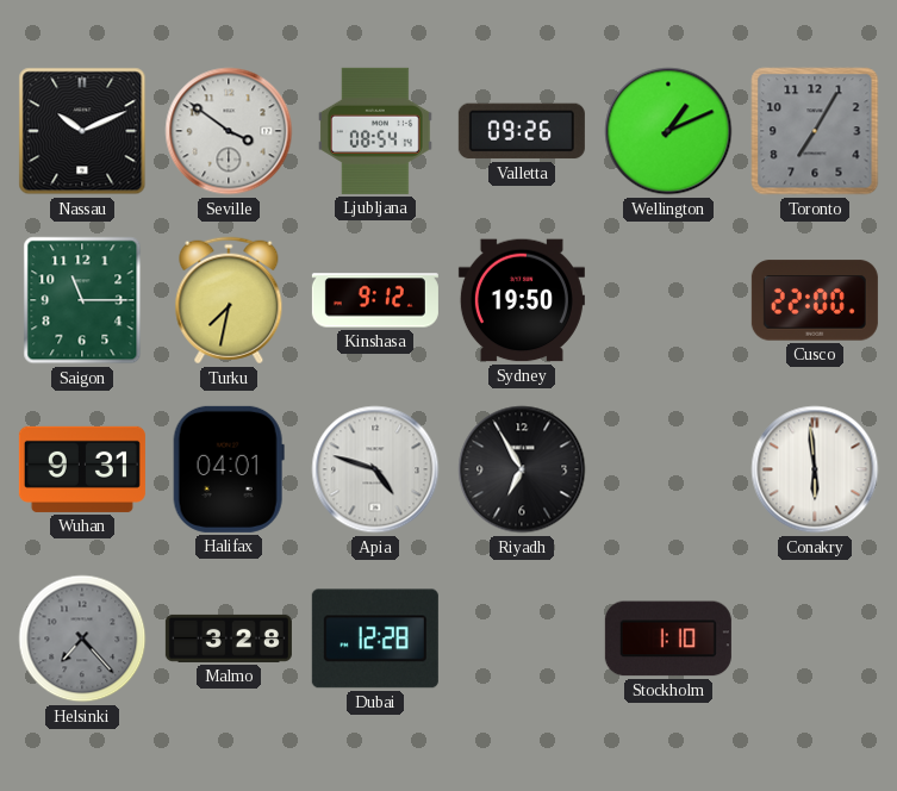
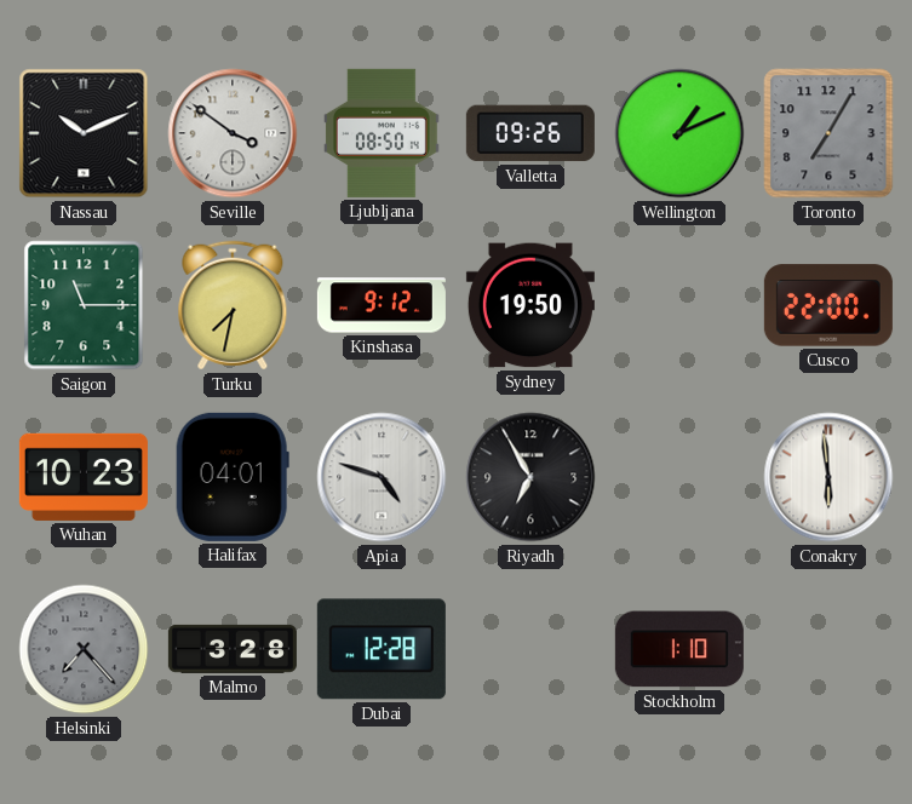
Ljubljana: 08:54 -> 08:50
Wuhan: 9:31 -> 10:23
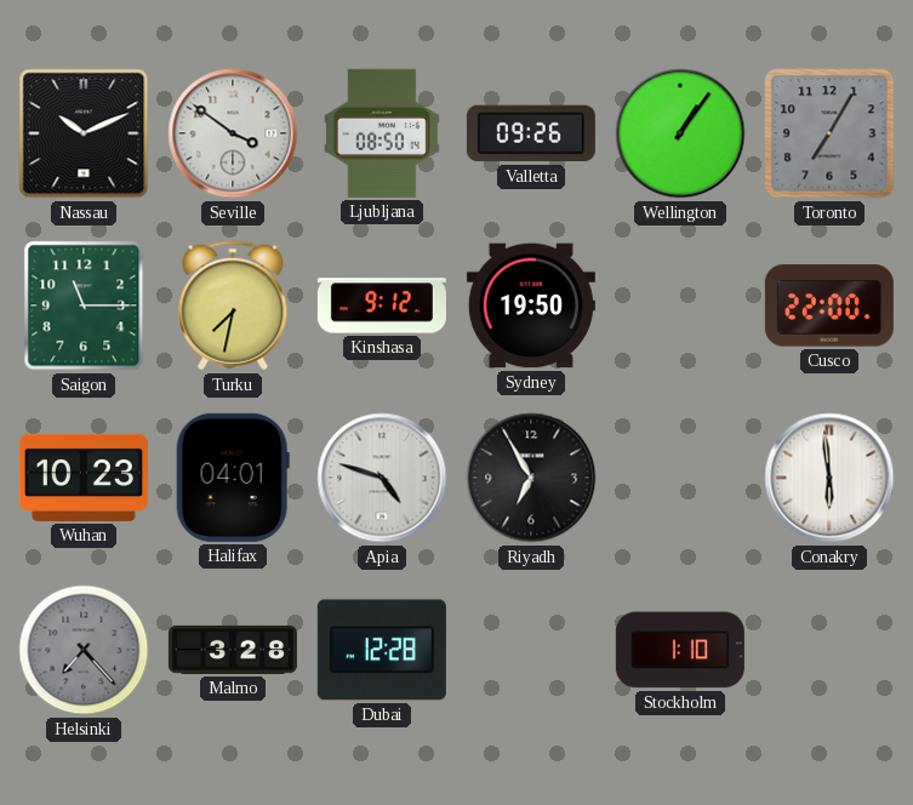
Wellington: 1:11 -> 1:06
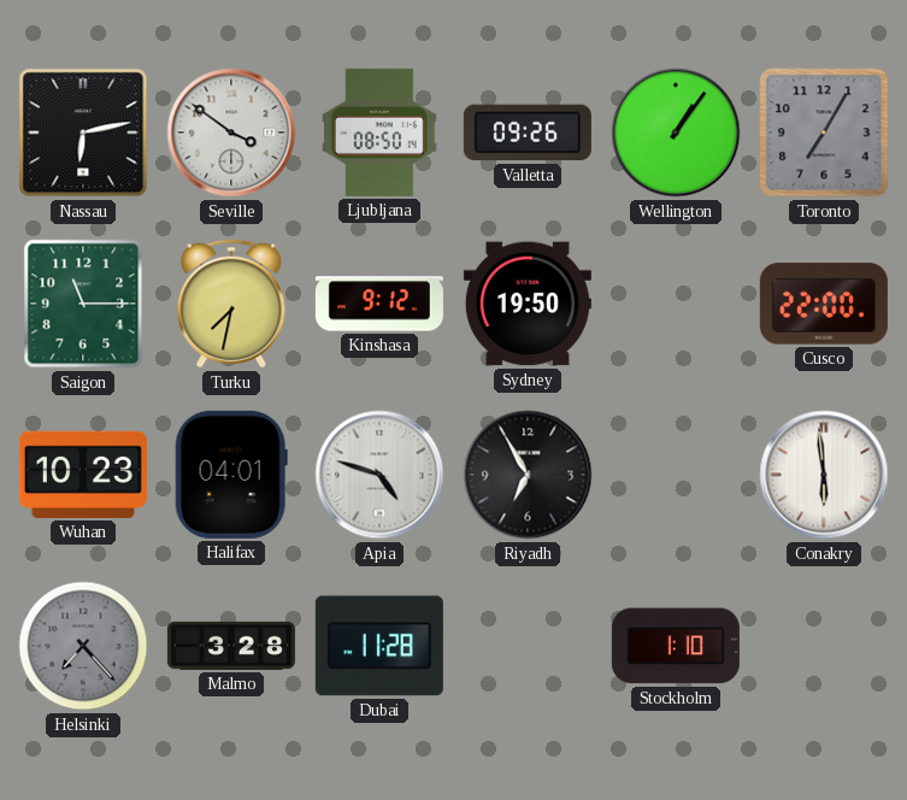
Nassau: 10:11 -> 6:13
Dubai: 12:28 -> 11:28
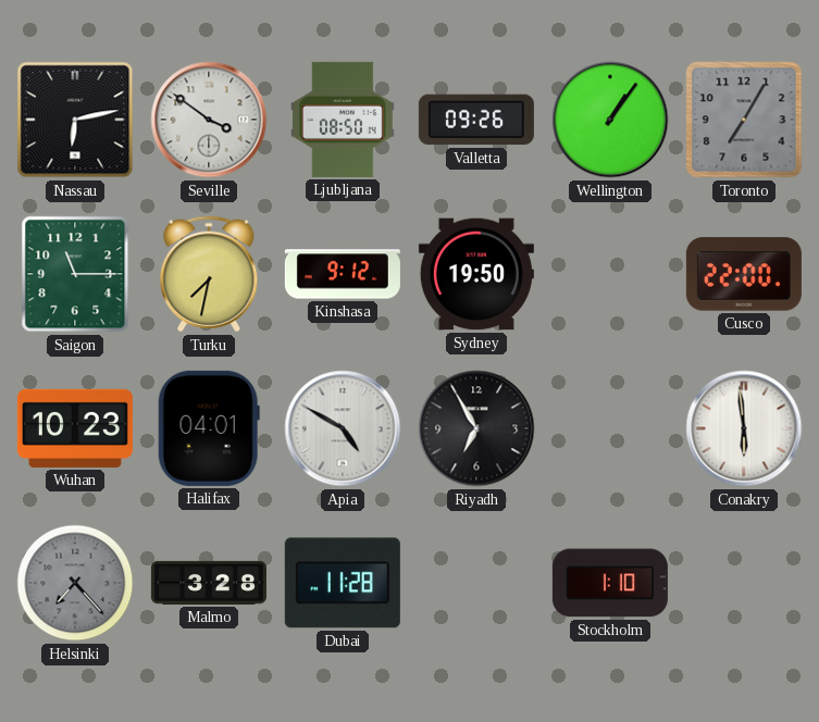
Apia: 4:48 -> 4:50
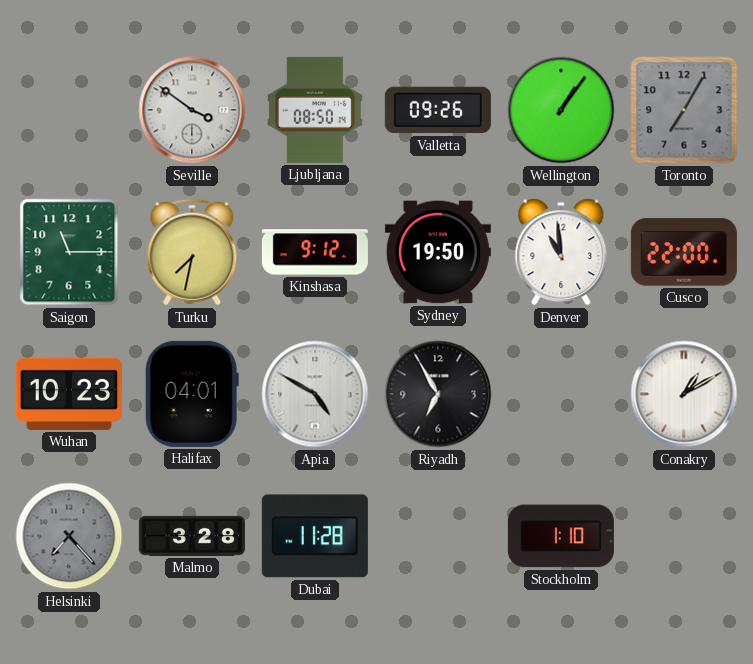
Nassau: 6:13 -> none
Denver: none -> 10:59
Conakry: 5:59 -> 1:10
